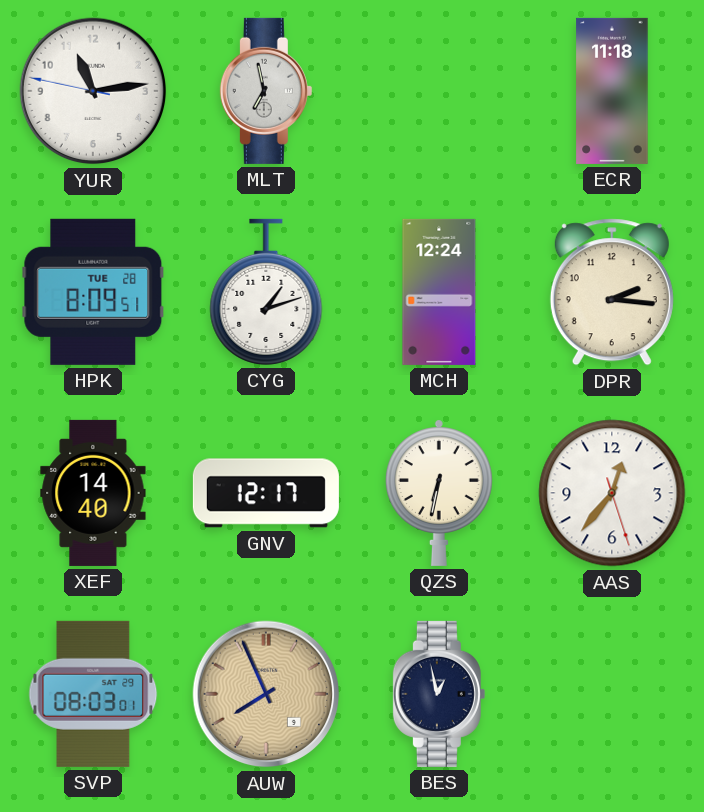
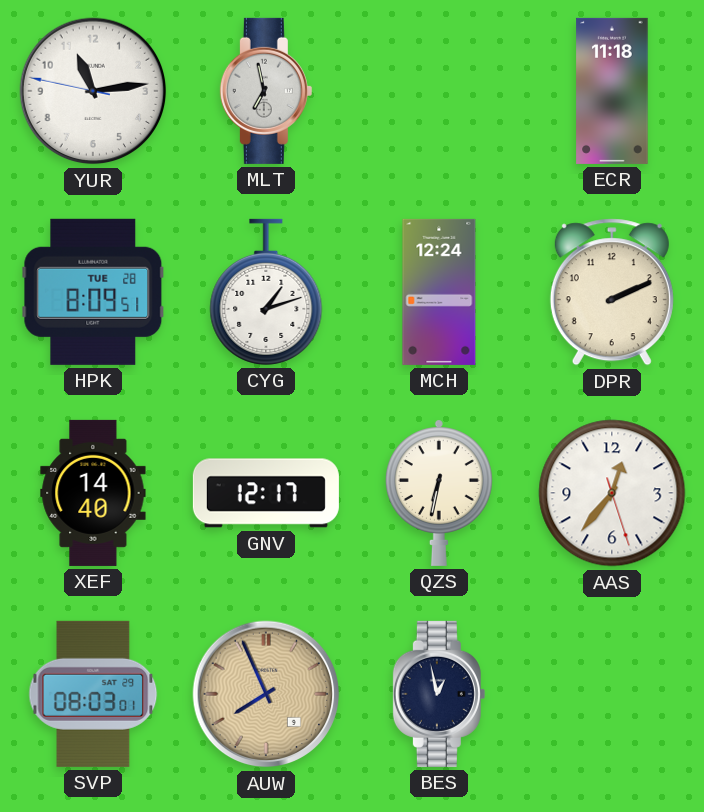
DPR: 2:16 -> 2:11
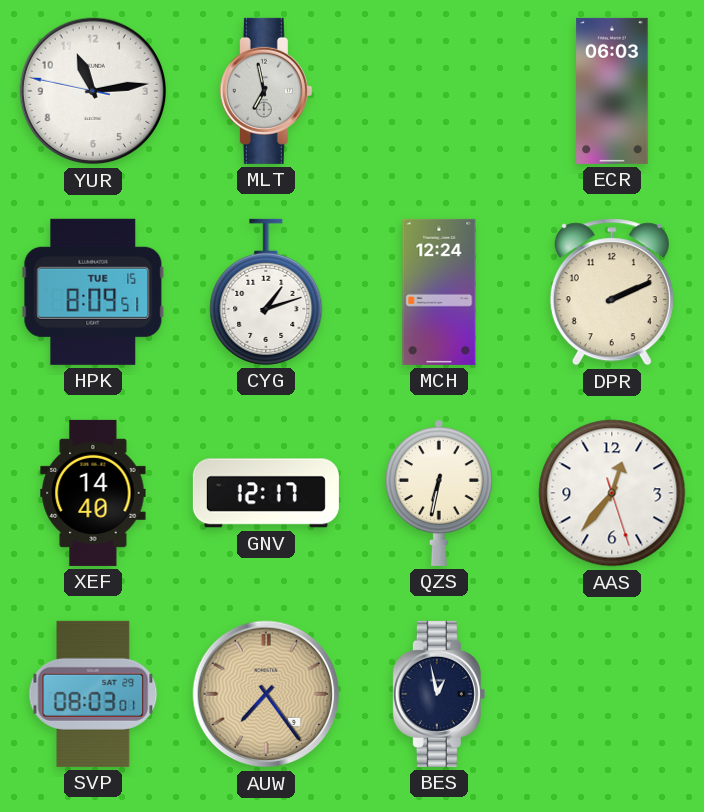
ECR: 11:18 -> 06:03
HPK date: TUE 28 -> TUE 15
AUW: 7:56 -> 7:24
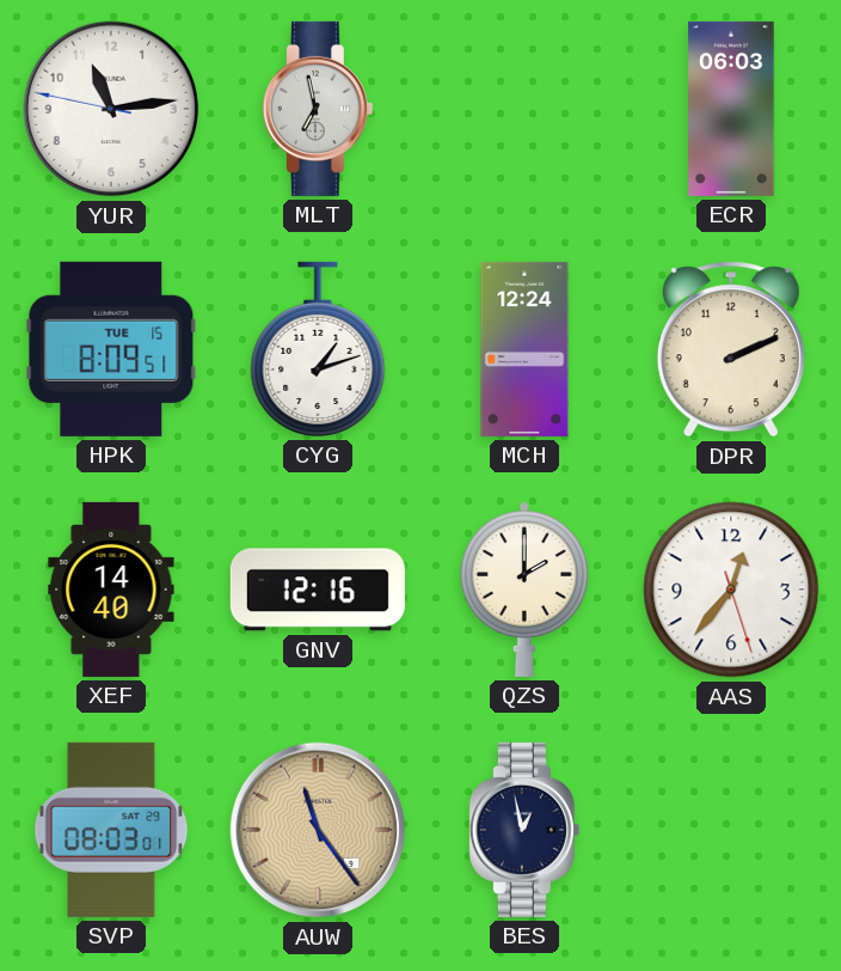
GNV: 12:17 -> 12:16
QZS: 6:32 -> 2:00
AUW: 7:24 -> 11:24
